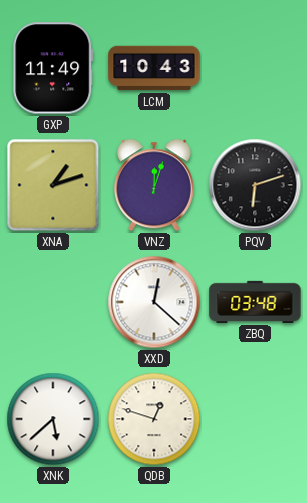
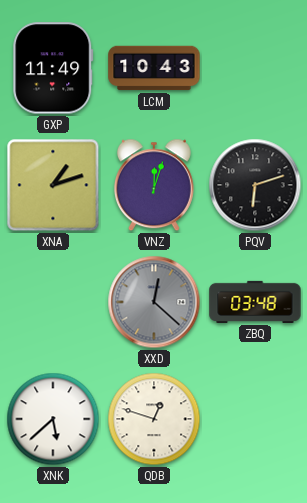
XXD dial: white -> grey
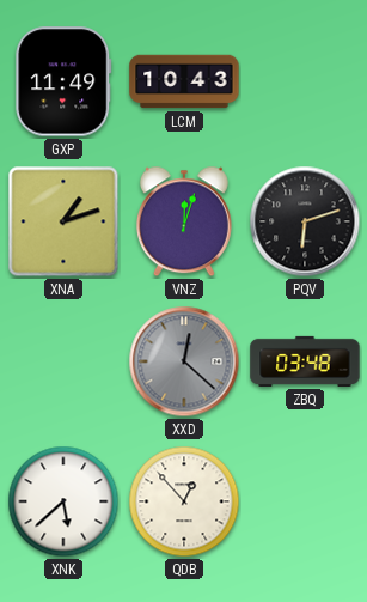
QDB: 12:48 -> 12:53
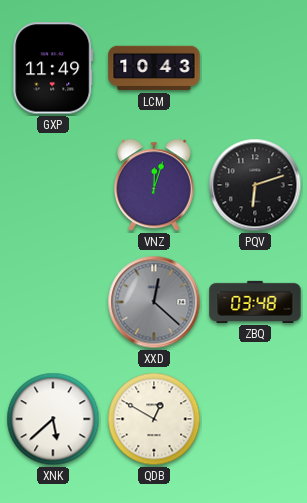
XNA: 1:12 -> none
QDB: 12:53 -> 12:50
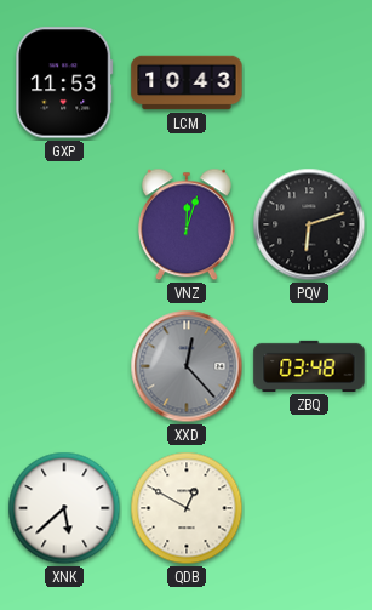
GXP: 11:49 -> 11:53
XXD: 12:22 -> 12:23
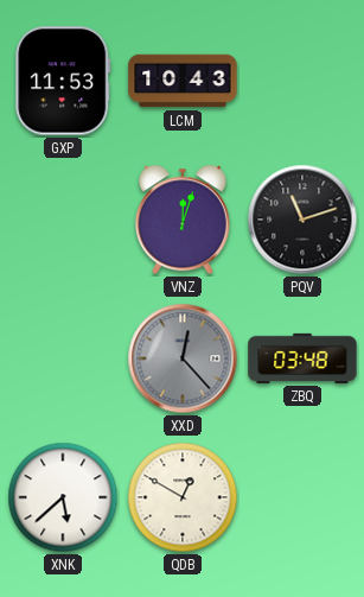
PQV: 6:12 -> 11:12
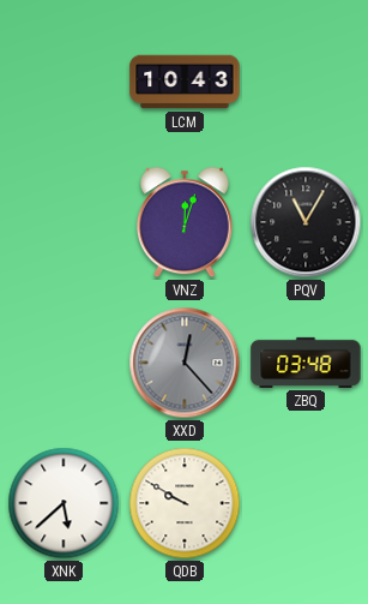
GXP: 11:53 -> none
PQV: 11:12 -> 11:05
QDB: 12:50 -> 9:50
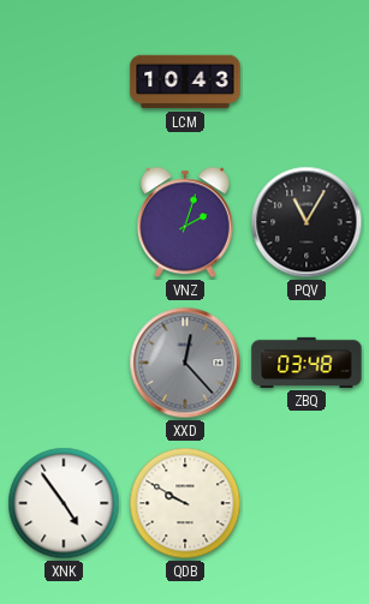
VNZ: 12:03 -> 2:03
XNK: 5:38 -> 4:54
